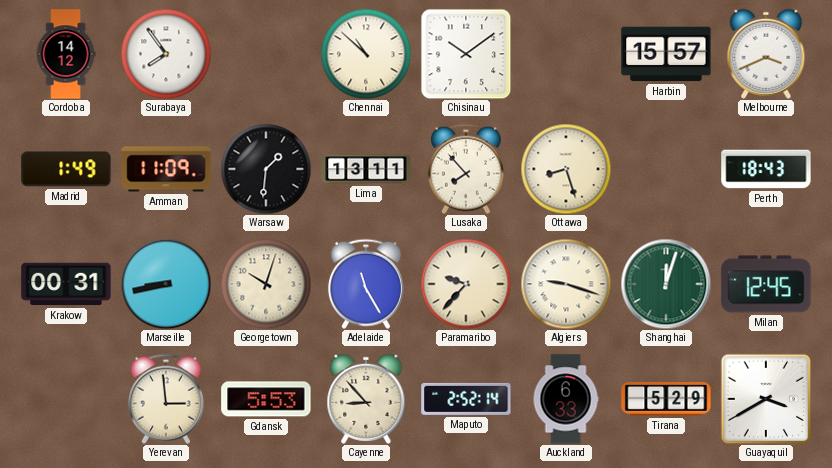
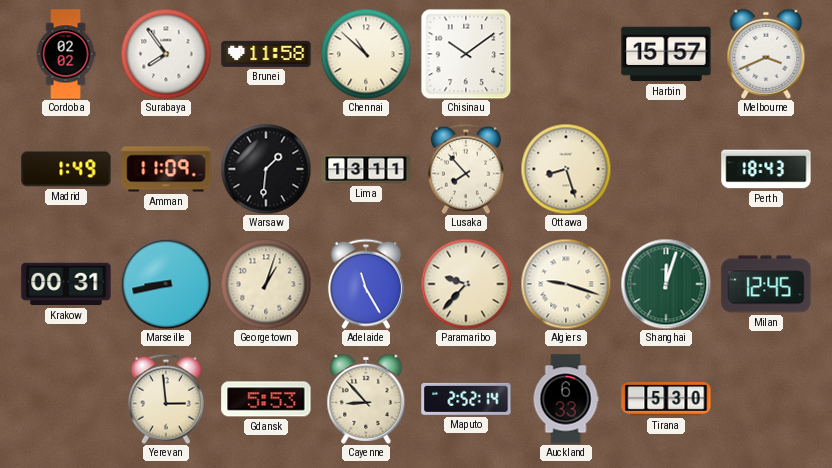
Cordoba: 14:12 -> 02:02
Brunei: none -> 11:58
Georgetown: 10:03 -> 1:03
Tirana: 5:29 -> 5:30
Guayaquil: 3:40 -> none
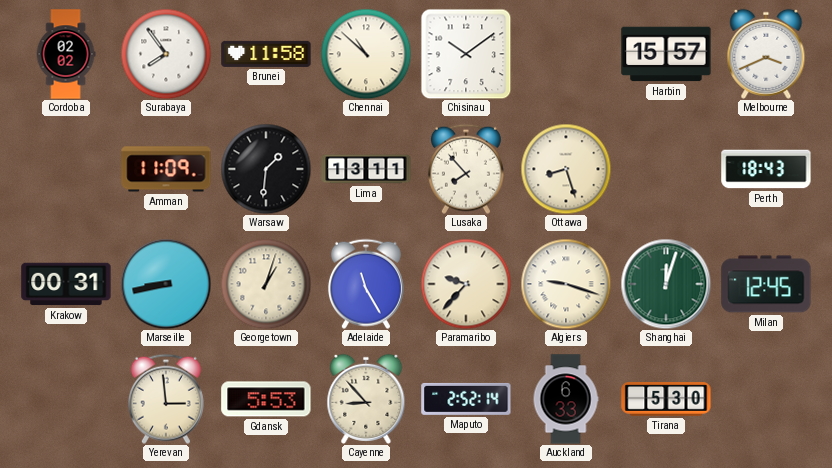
Madrid: 1:49 -> none
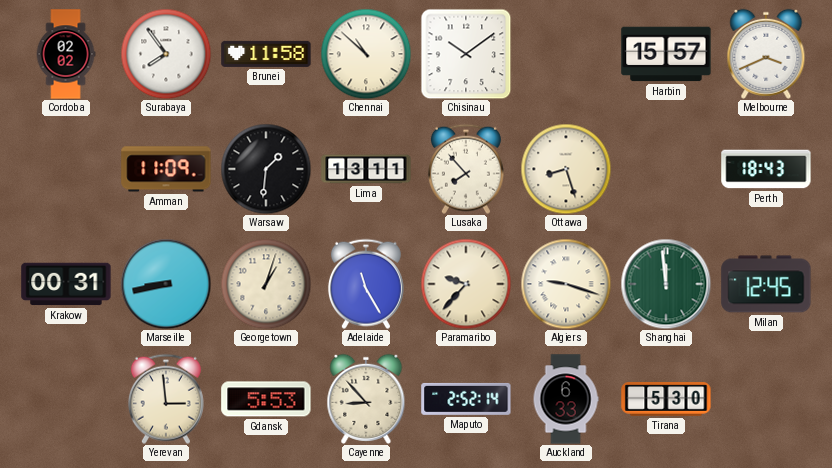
Shanghai: 12:03 -> 11:59
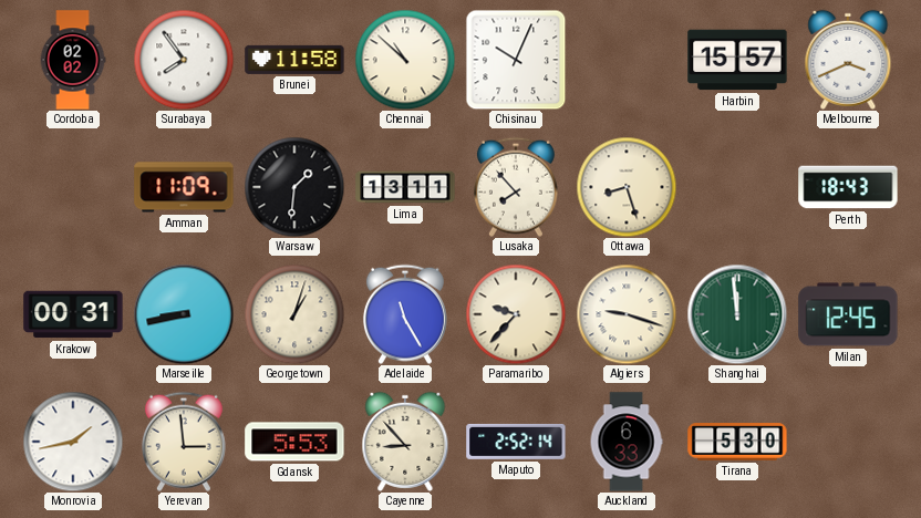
Chisinau: 10:09 -> 10:04
Monrovia: none -> 1:43
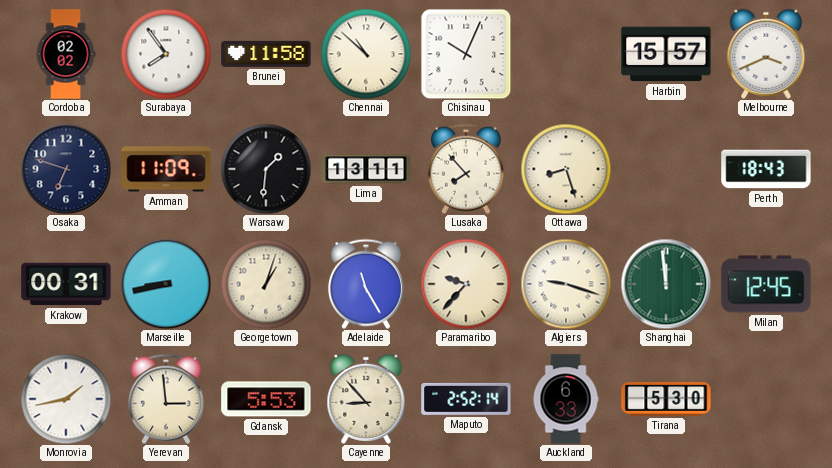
Osaka: none -> 6:48
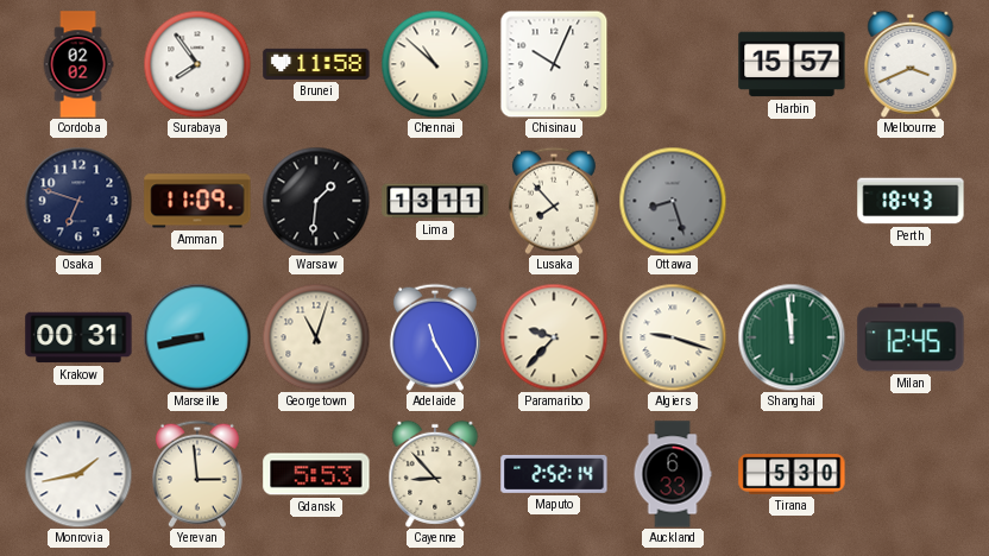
Ottawa dial: cream -> grey
Georgetown: 1:03 -> 11:03
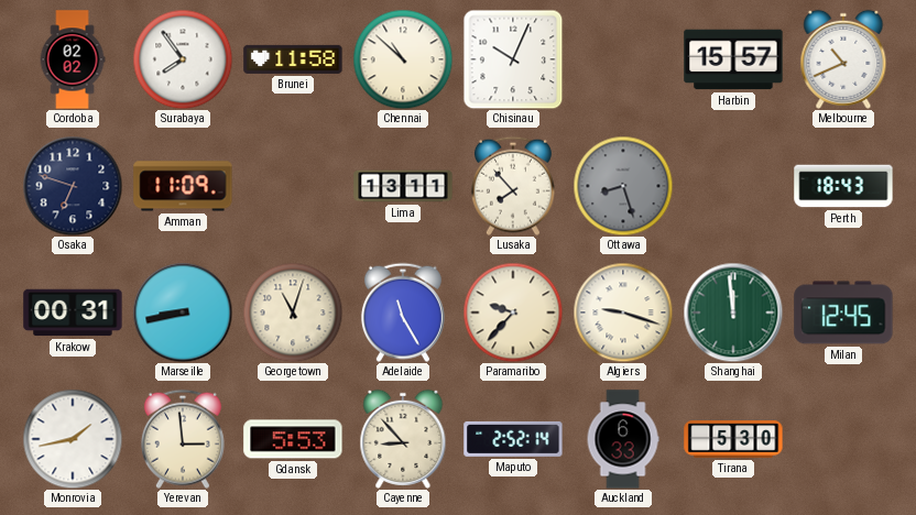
Melbourne: 3:41 -> 10:41
Warsaw: 1:31 -> none
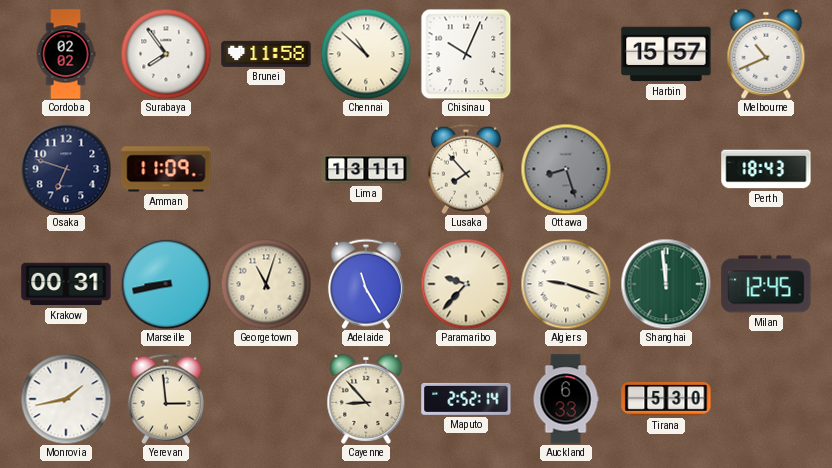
Gdansk: 5:53 -> none
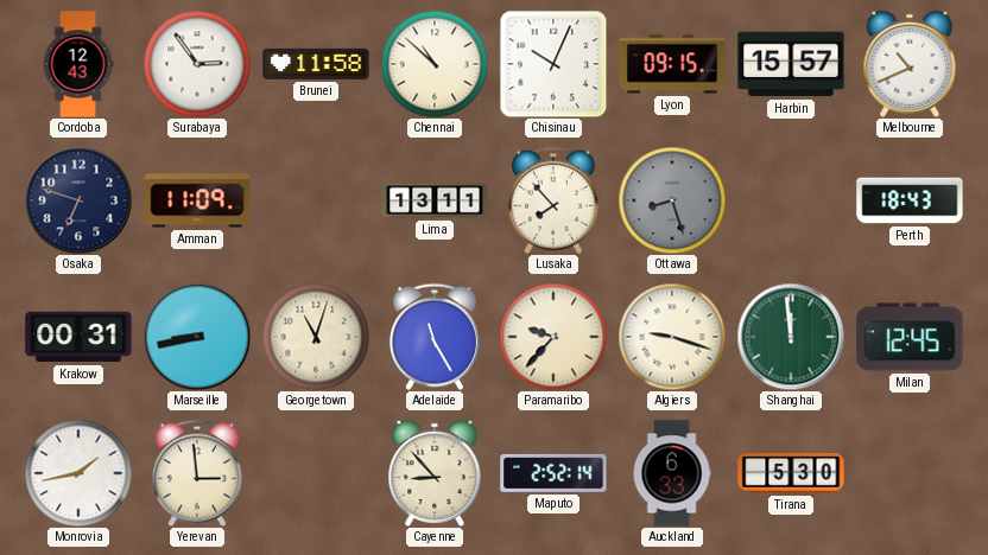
Cordoba: 02:02 -> 12:43
Surabaya: 7:54 -> 2:54
Lyon: none -> 09:15
